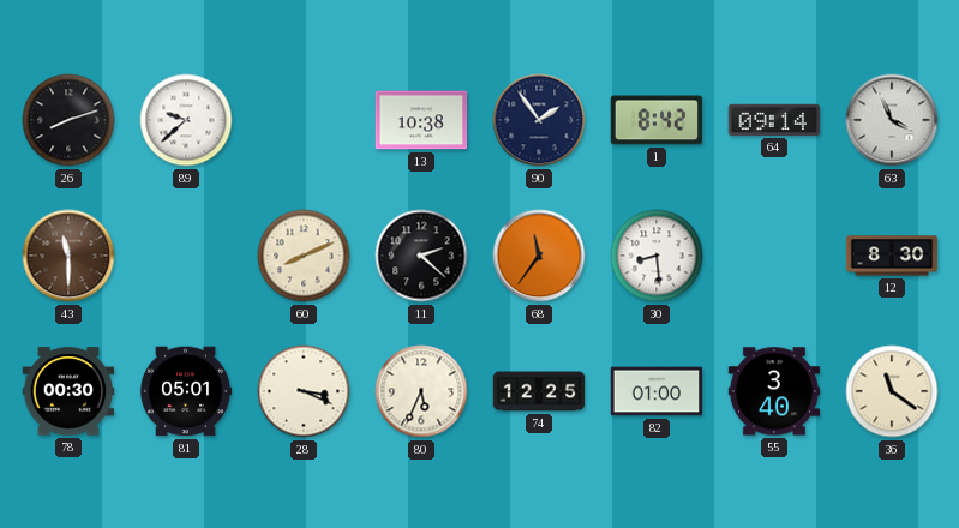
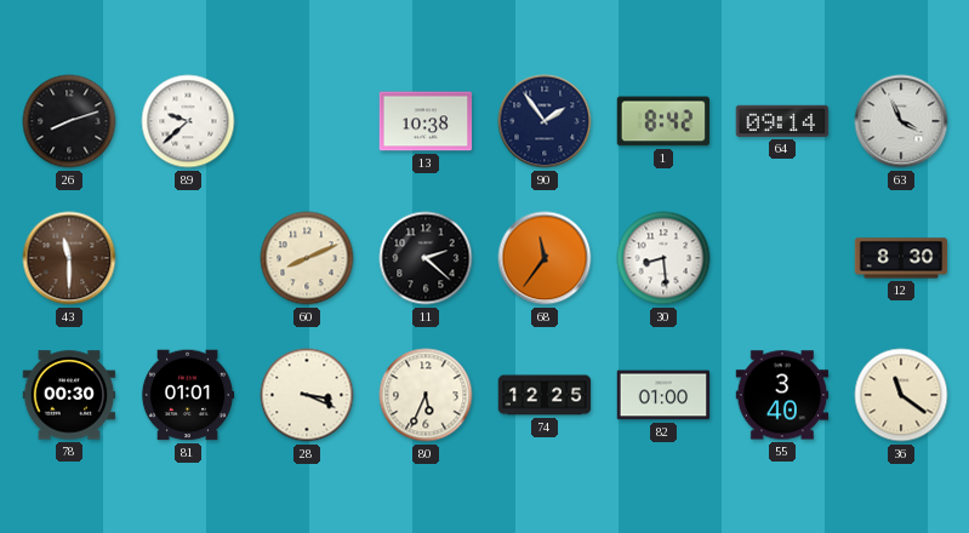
81: 05:01 -> 01:01
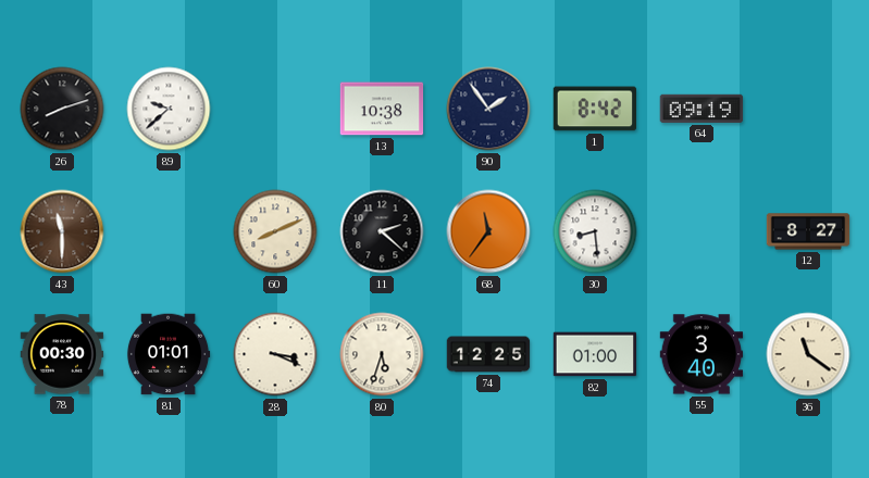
64: 09:14 -> 09:19
63: 3:56 -> none
12: 8:30 -> 8:27
80: 5:34 -> 5:33
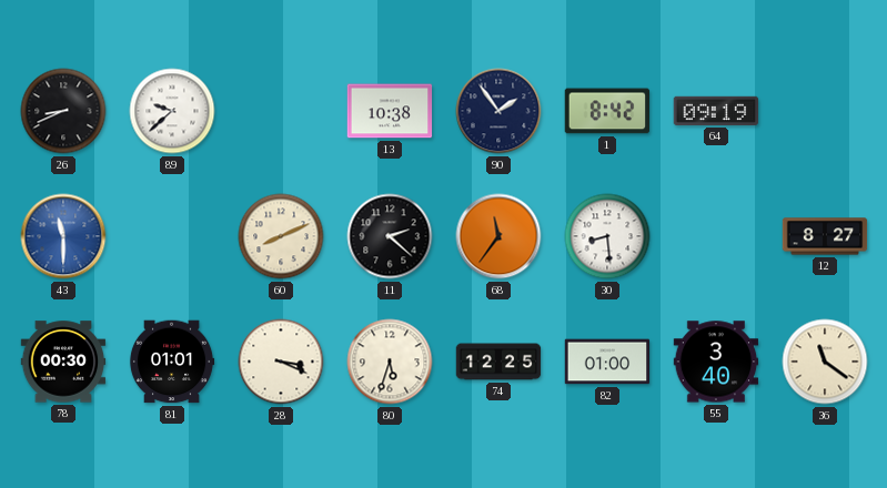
26: 8:12 -> 8:41
43 dial: brown -> blue
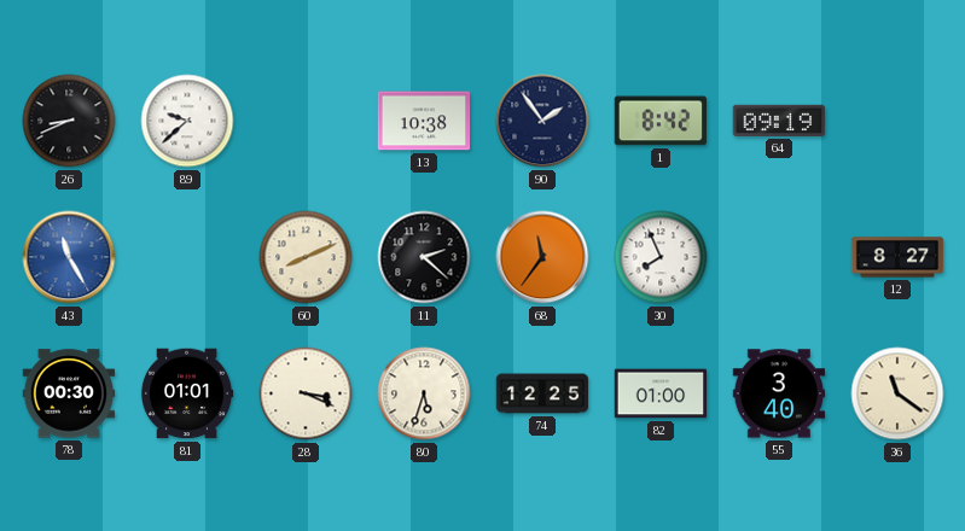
43: 11:30 -> 11:25
30: 8:29 -> 7:56
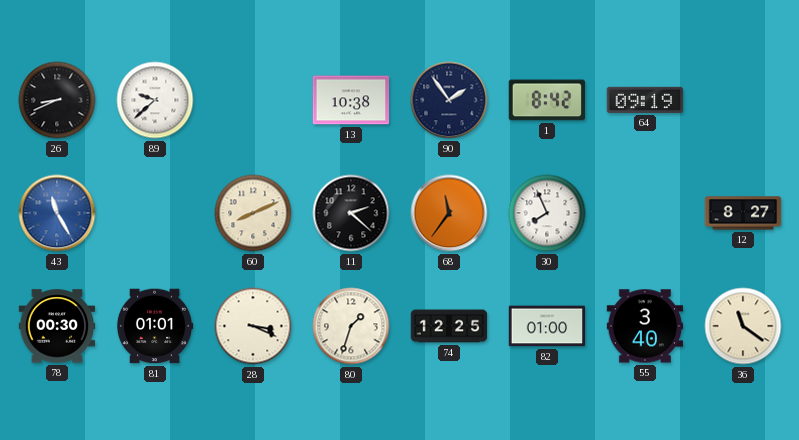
80: 5:33 -> 1:33
